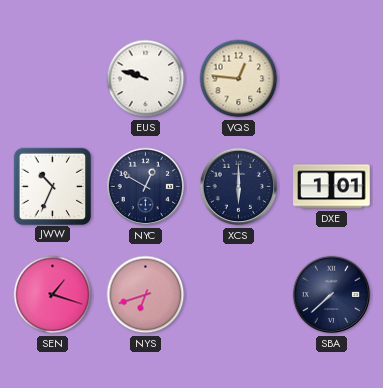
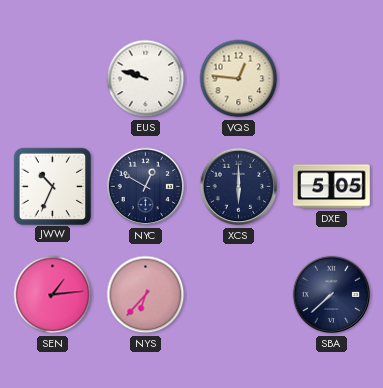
DXE: 1:01 -> 5:05
SEN: 1:18 -> 1:14
NYS: 6:42 -> 6:37
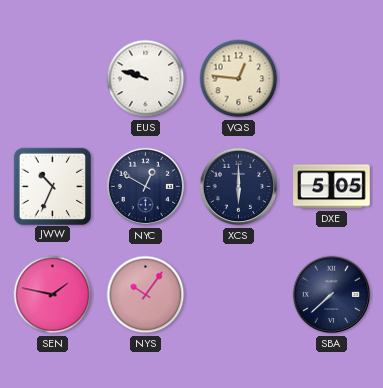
SEN: 1:14 -> 1:47
NYS: 6:37 -> 10:06
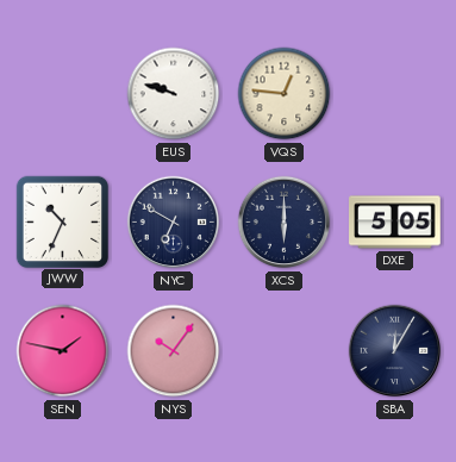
NYC: 12:50 -> 6:50
SBA: 7:38 -> 12:05
